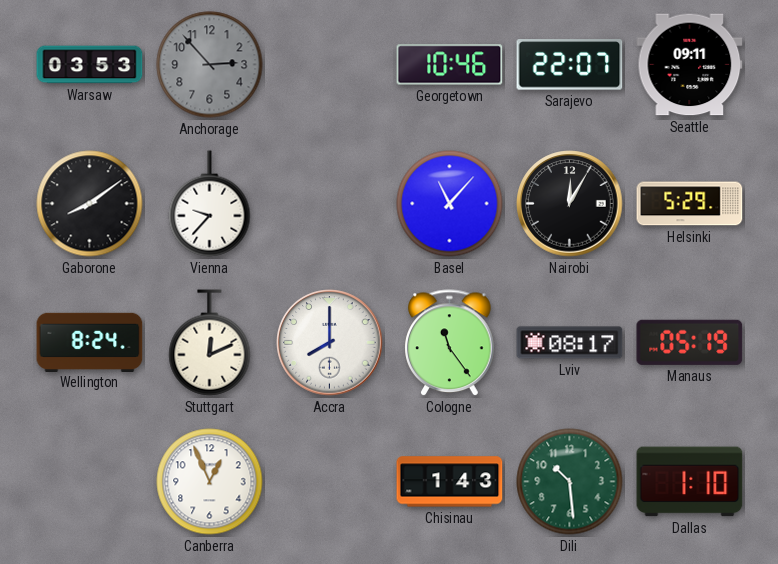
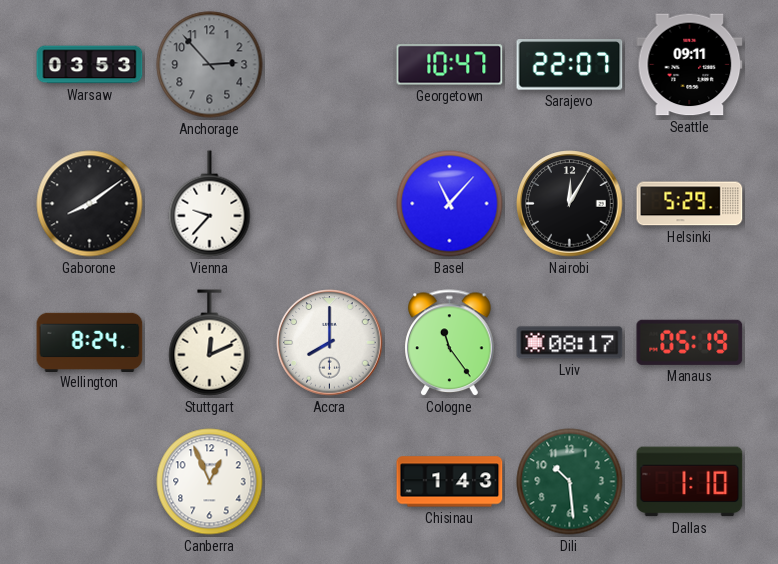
Georgetown: 10:46 -> 10:47
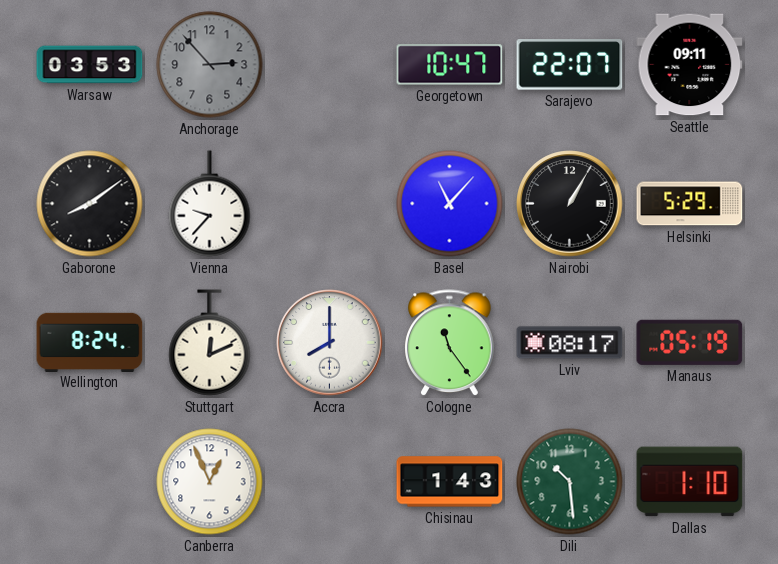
Nairobi: 12:05 -> 1:05
